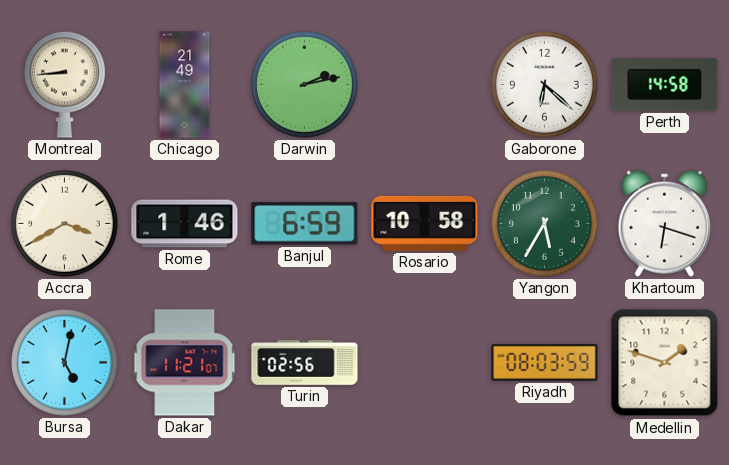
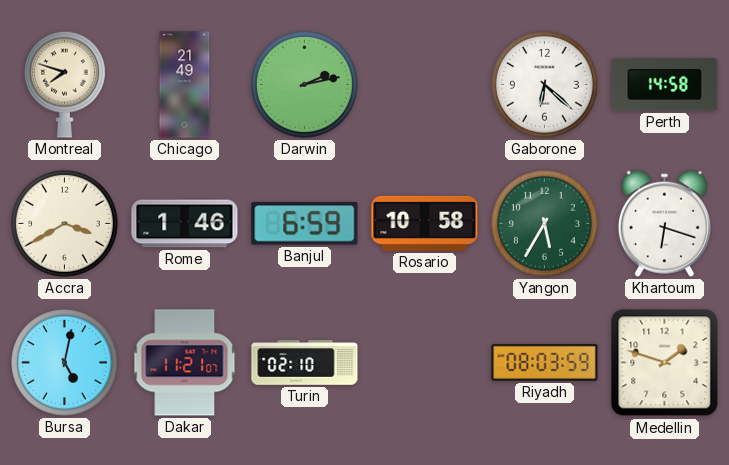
Montreal: 8:44 -> 7:48
Turin: 02:56 -> 02:10
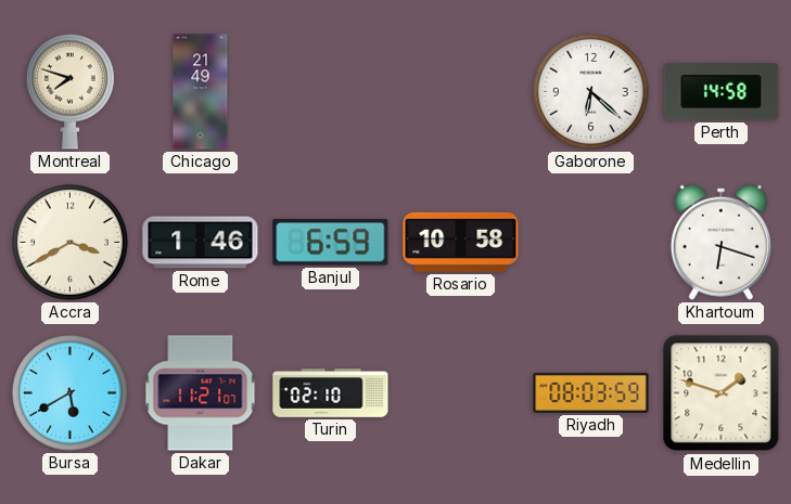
Darwin: 2:13 -> none
Yangon: 5:35 -> none
Bursa: 5:02 -> 5:40
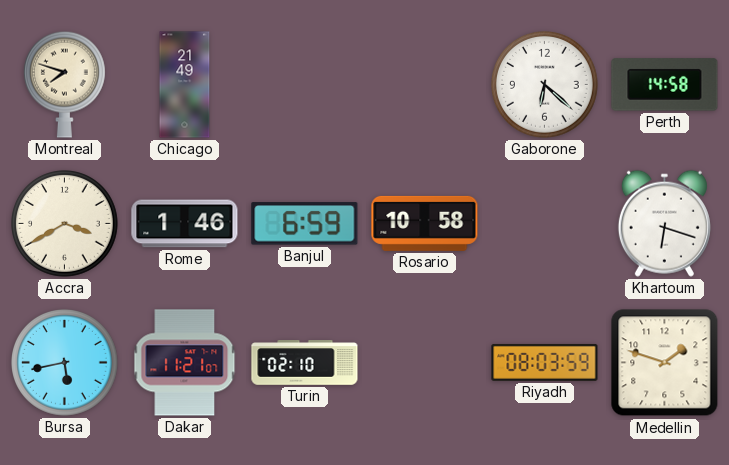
Bursa: 5:40 -> 5:43
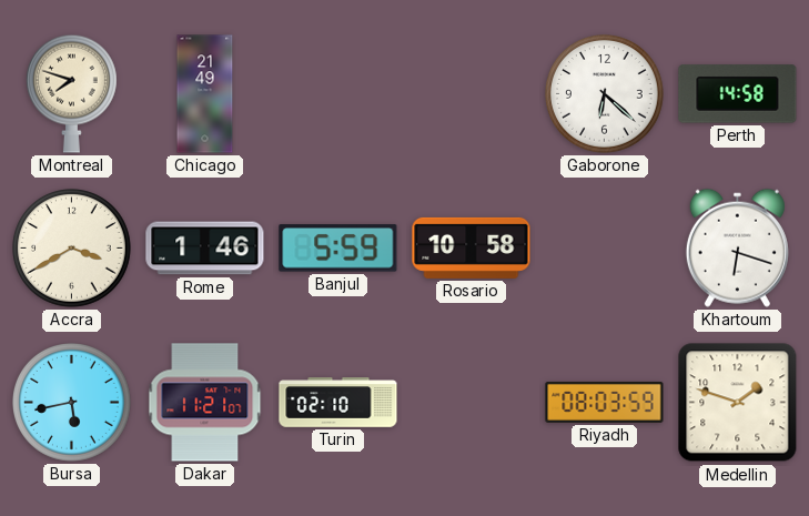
Banjul: 6:59 -> 5:59
